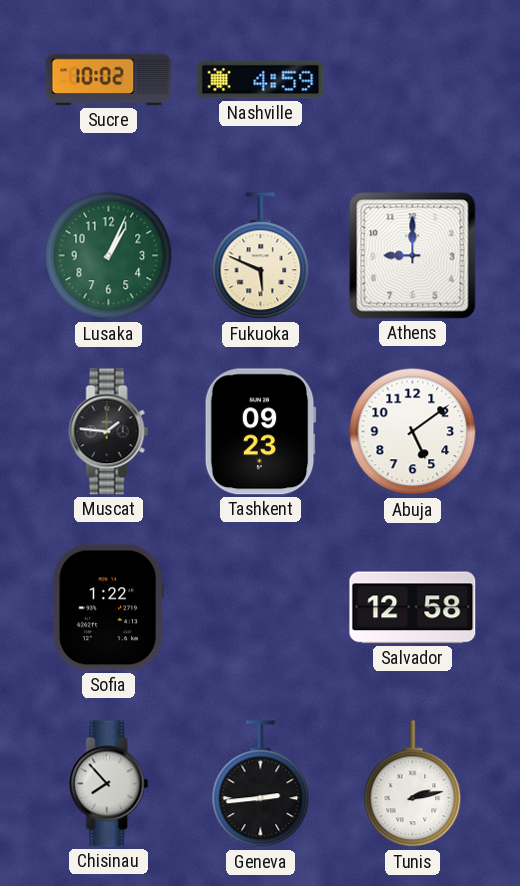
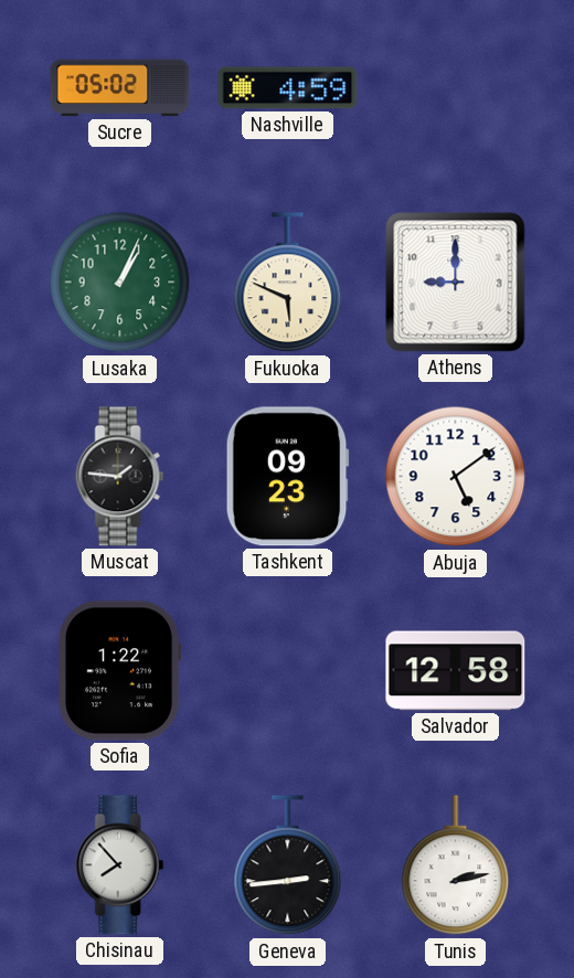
Sucre: 10:02 -> 05:02
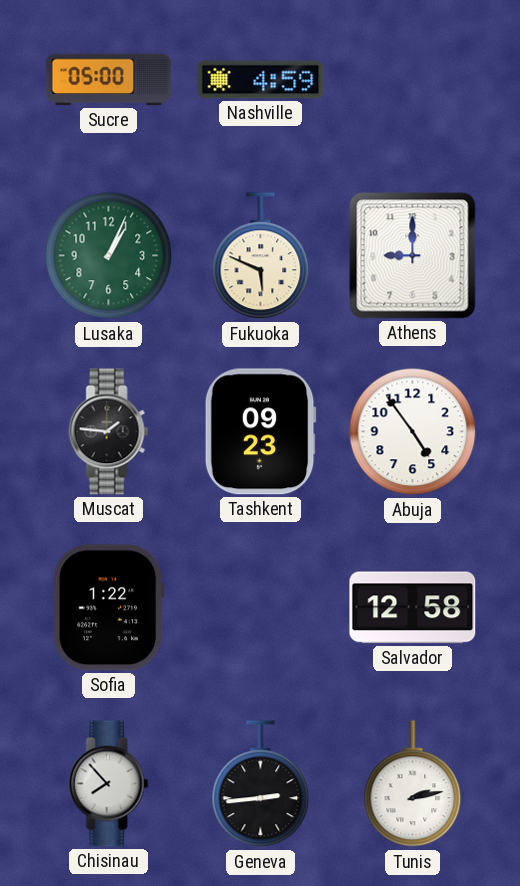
Sucre: 05:02 -> 05:00
Abuja: 5:09 -> 4:54
